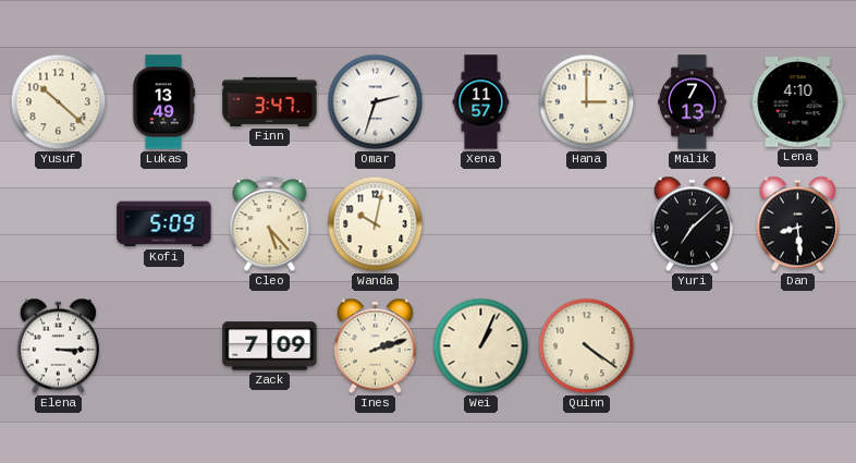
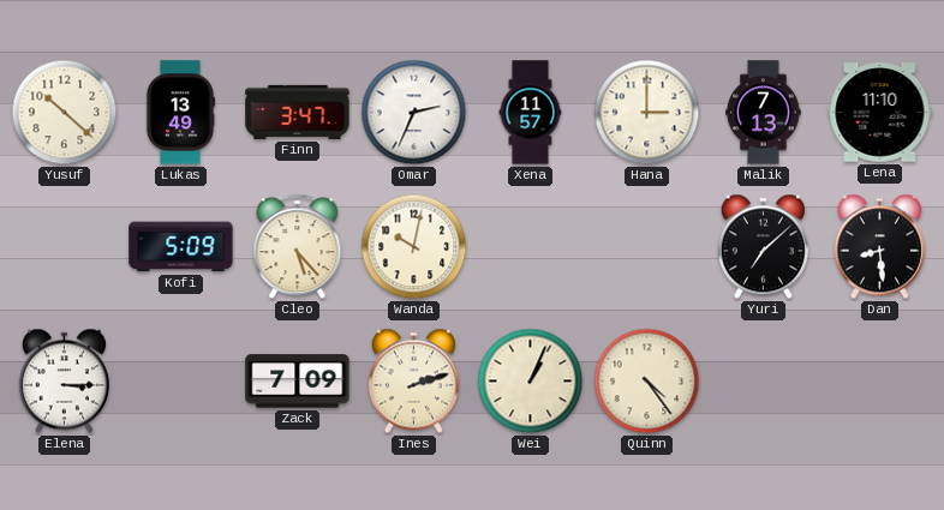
Omar: 2:33 -> 2:34
Lena: 4:10 -> 11:10
Quinn: 4:21 -> 4:24
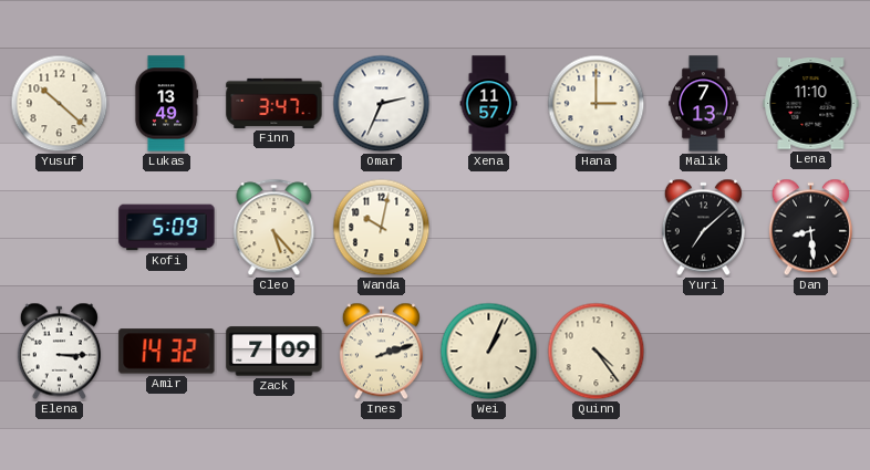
Amir: none -> 14:32
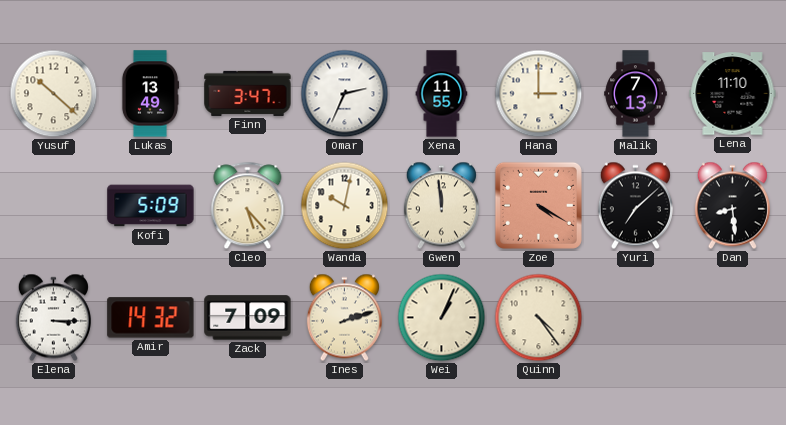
Xena: 11:57 -> 11:55
Gwen: none -> 11:59
Zoe: none -> 4:20
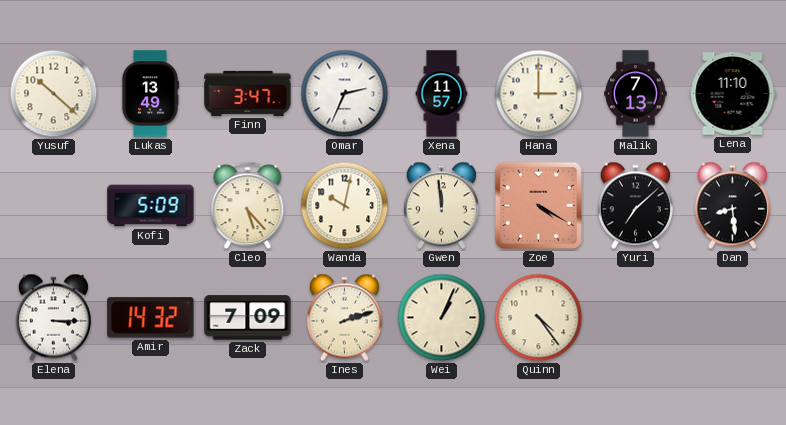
Xena: 11:55 -> 11:57
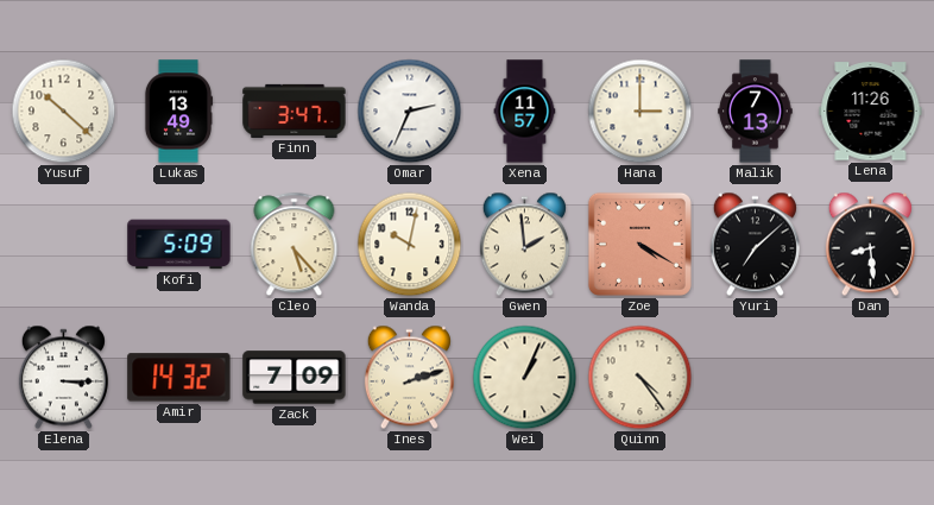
Lena: 11:10 -> 11:26
Gwen: 11:59 -> 1:59
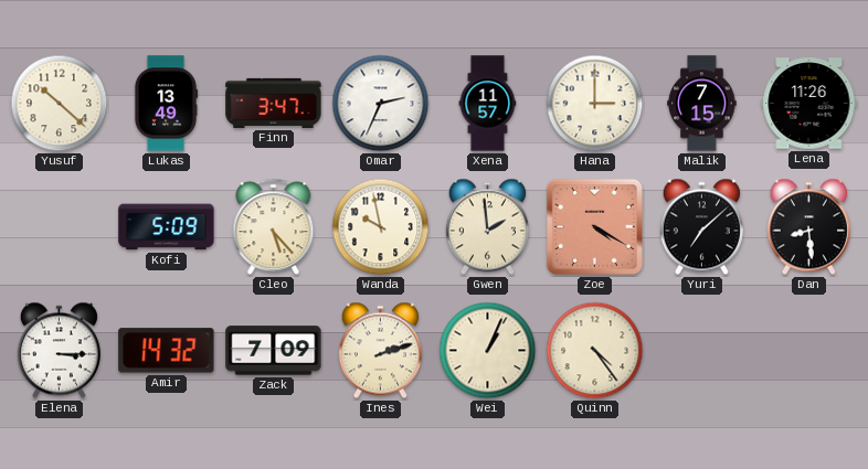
Malik: 7:13 -> 7:15
Wanda: 10:02 -> 9:58
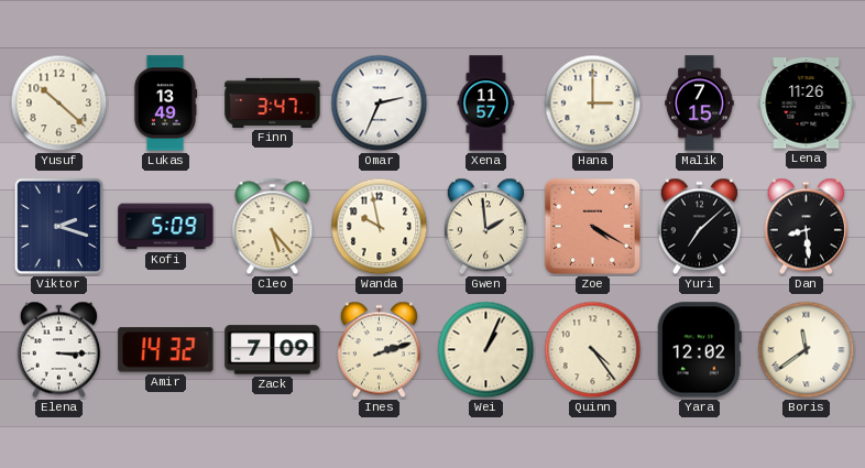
Viktor: none -> 2:18
Yara: none -> 12:02
Boris: none -> 11:39
